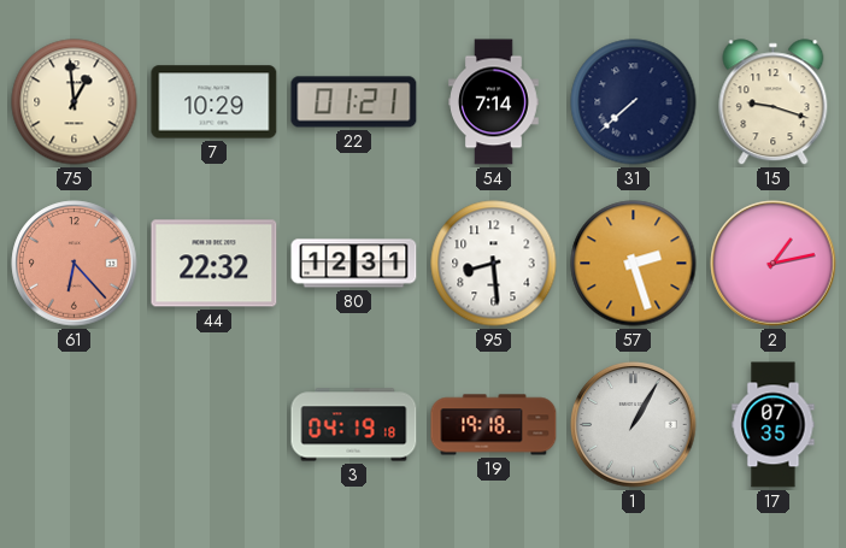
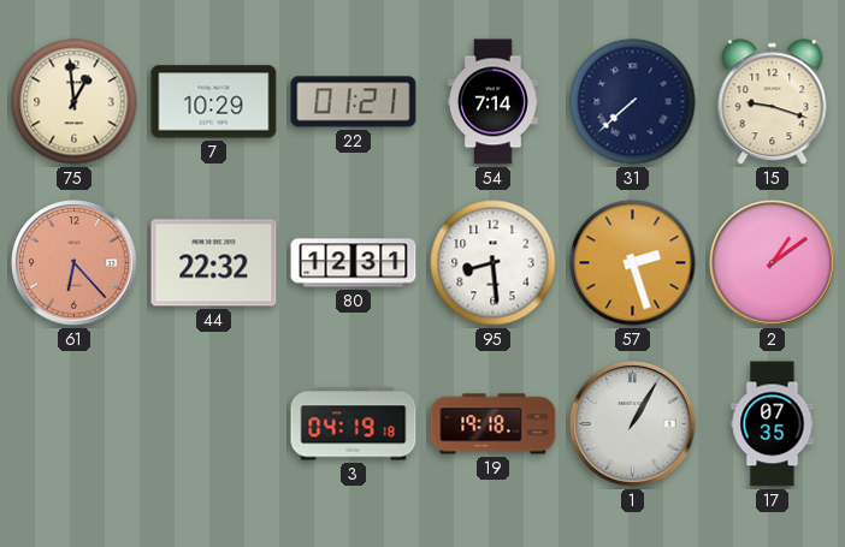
2: 1:13 -> 1:09
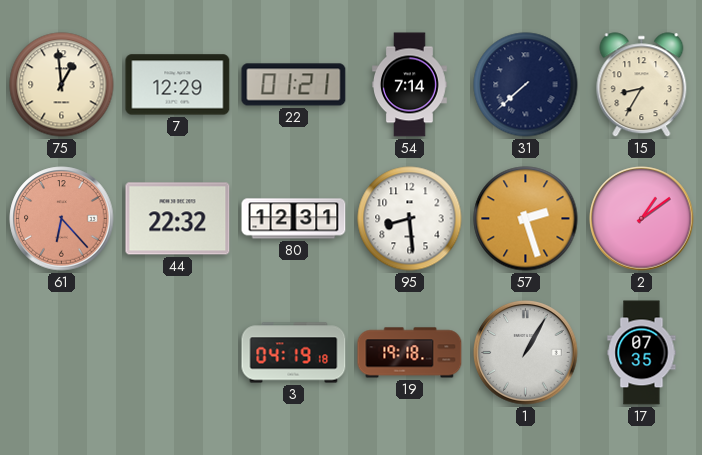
7: 10:29 -> 12:29
15: 9:18 -> 8:35
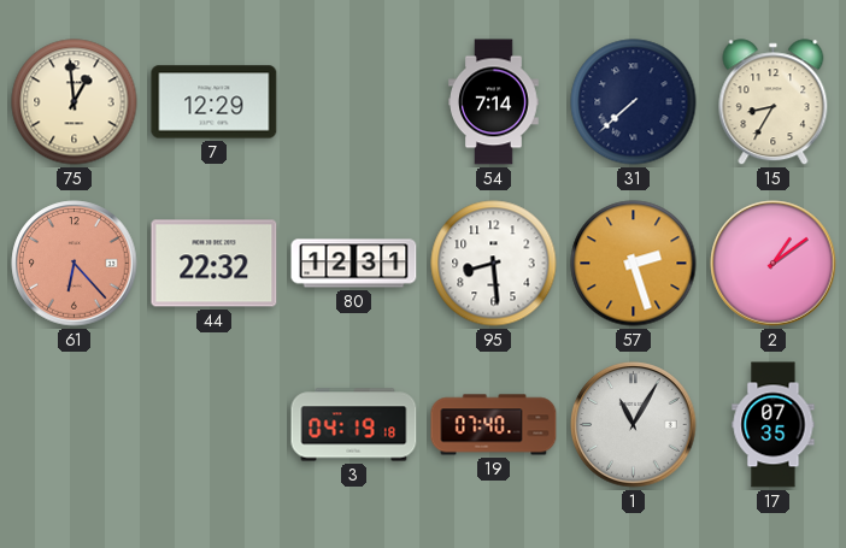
22: 01:21 -> none
19: 19:18 -> 07:40
1: 1:05 -> 11:05
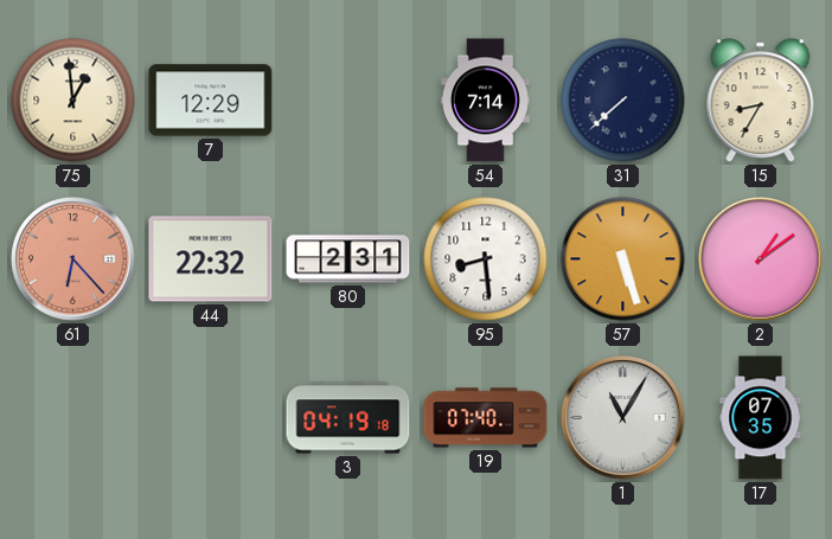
80: 12:31 -> 2:31
57: 2:27 -> 5:27
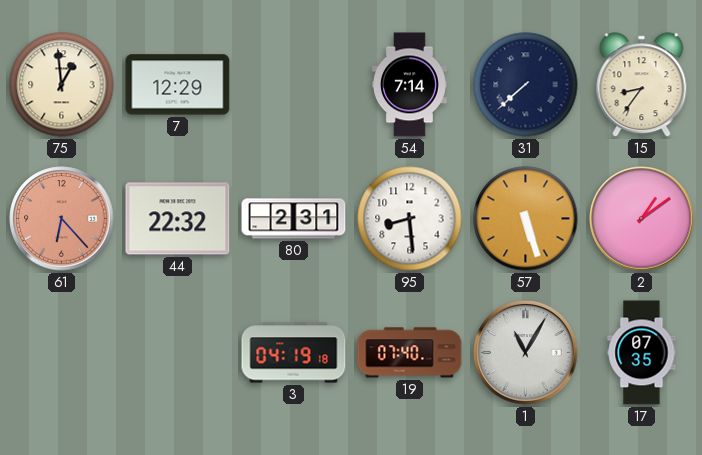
15: 8:35 -> 8:36
